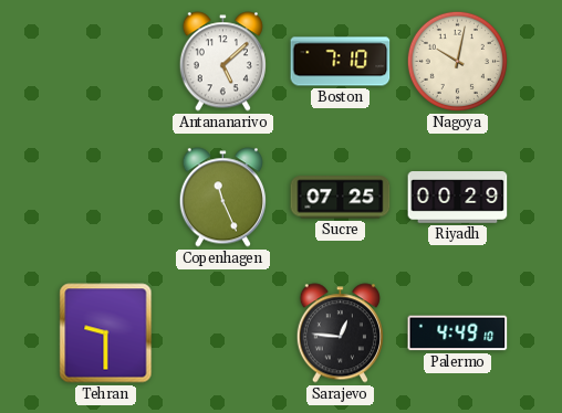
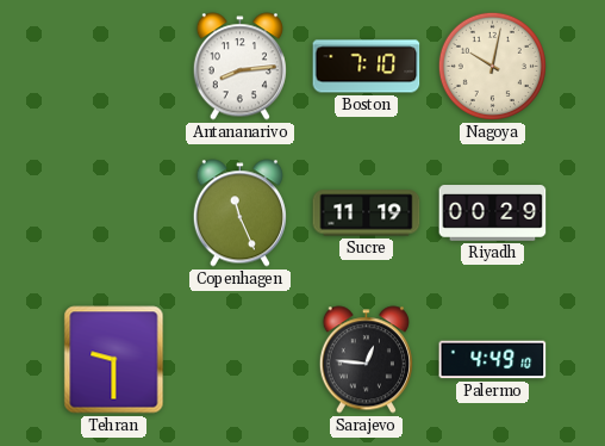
Antananarivo: 5:08 -> 8:14
Sucre: 07:25 -> 11:19
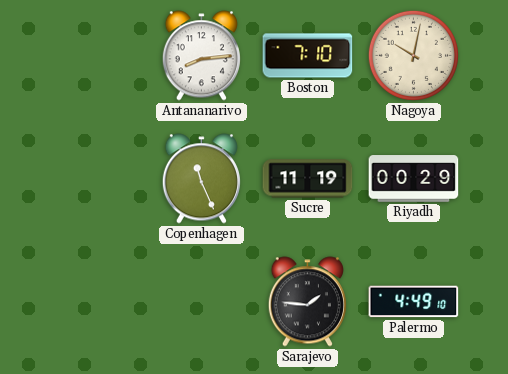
Tehran: 9:30 -> none
Sarajevo: 12:46 -> 1:46
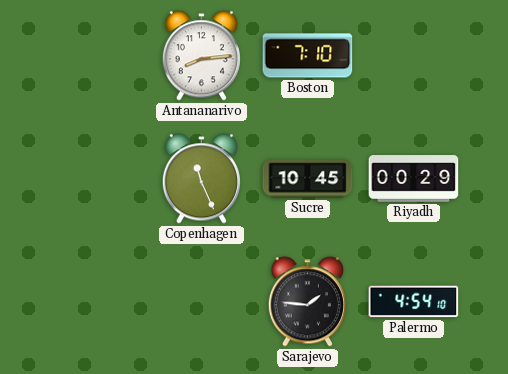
Nagoya: 10:02 -> none
Sucre: 11:19 -> 10:45
Palermo: 4:49 -> 4:54
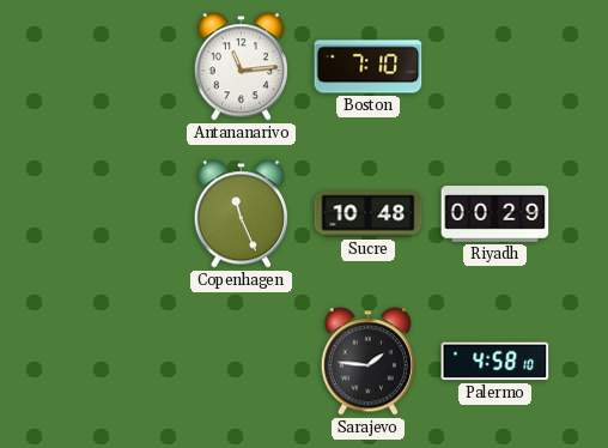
Antananarivo: 8:14 -> 11:14
Sucre: 10:45 -> 10:48
Palermo: 4:54 -> 4:58
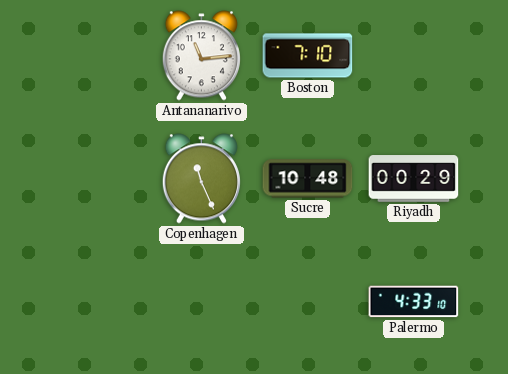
Sarajevo: 1:46 -> none
Palermo: 4:58 -> 4:33
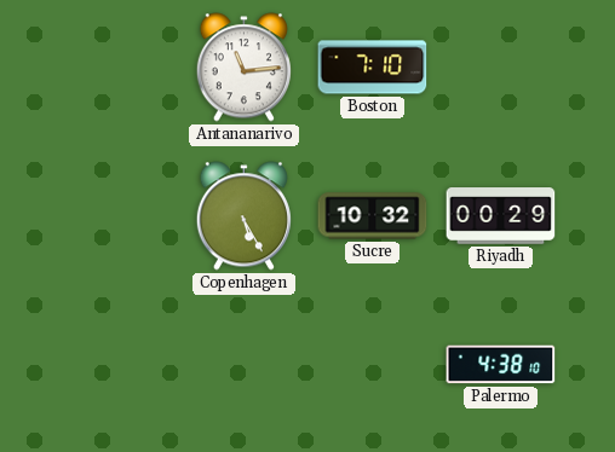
Copenhagen: 11:26 -> 5:25
Sucre: 10:48 -> 10:32
Palermo: 4:33 -> 4:38
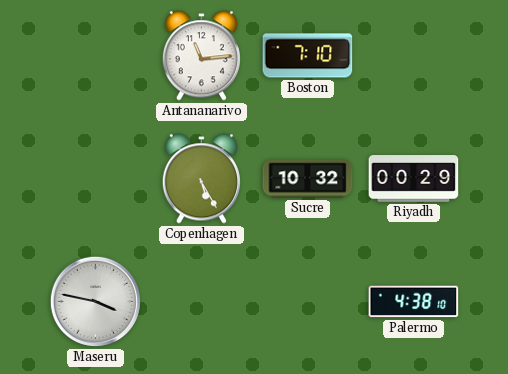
Maseru: none -> 3:47
